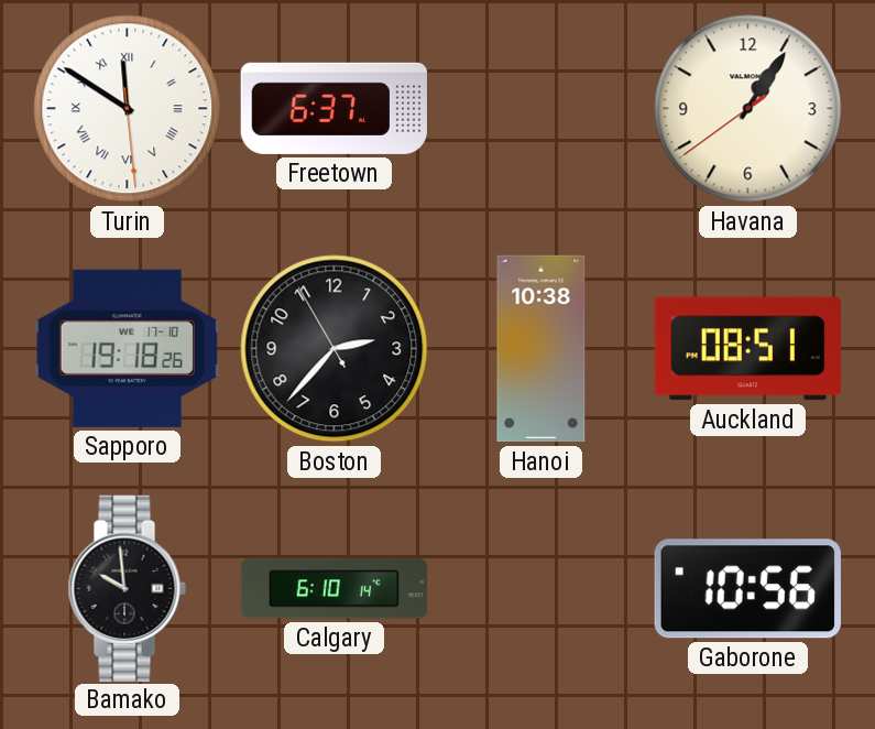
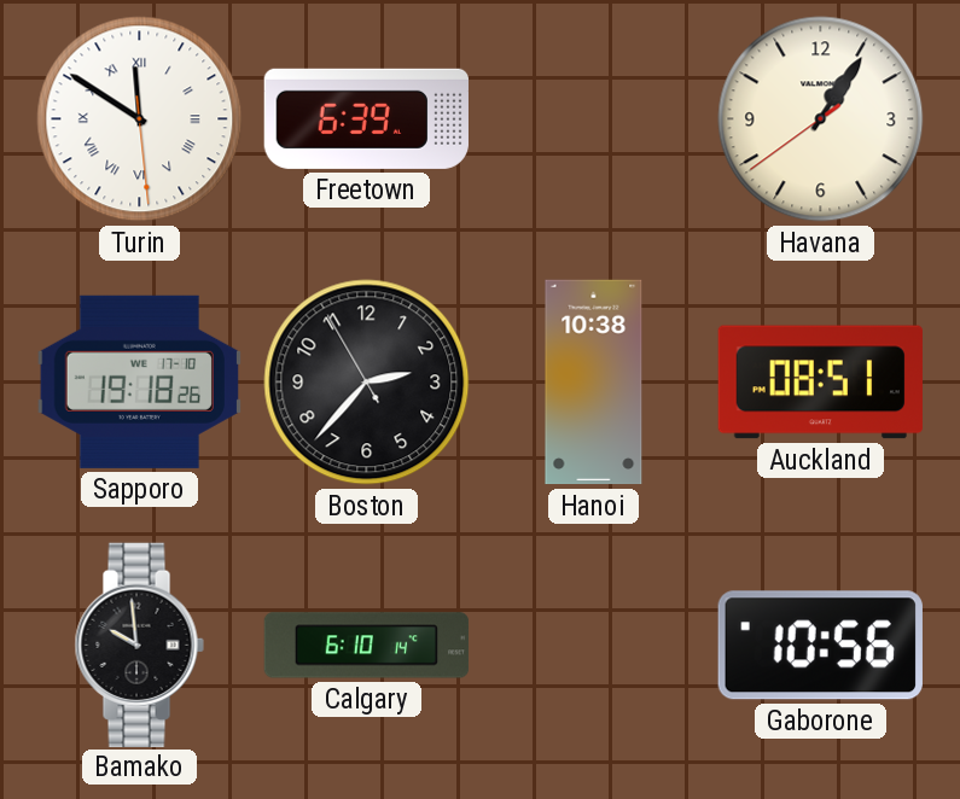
Freetown: 6:37 -> 6:39
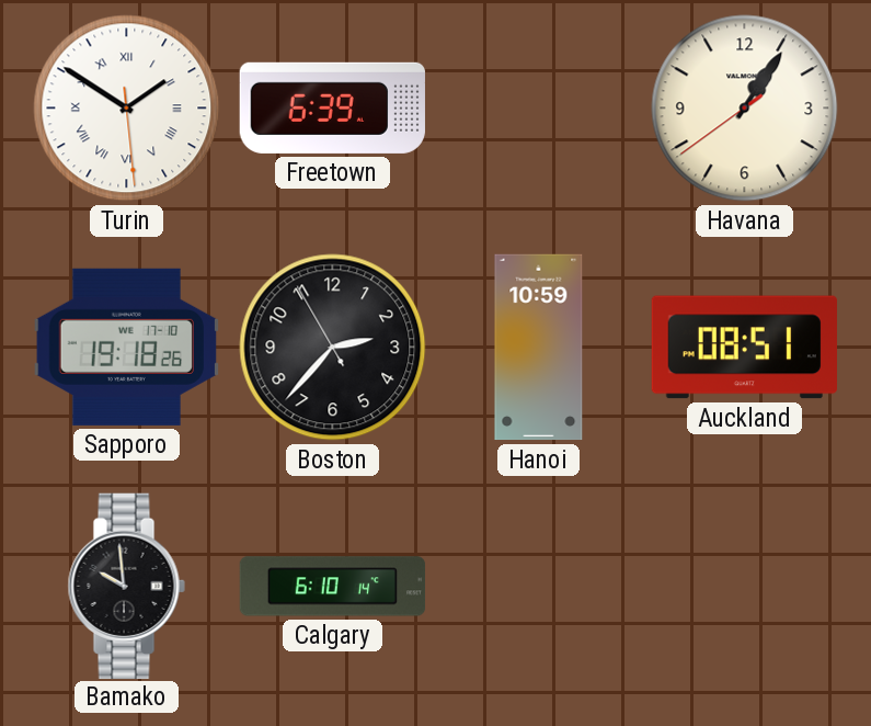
Turin: 11:50 -> 1:50
Hanoi: 10:38 -> 10:59
Gaborone: 10:56 -> none
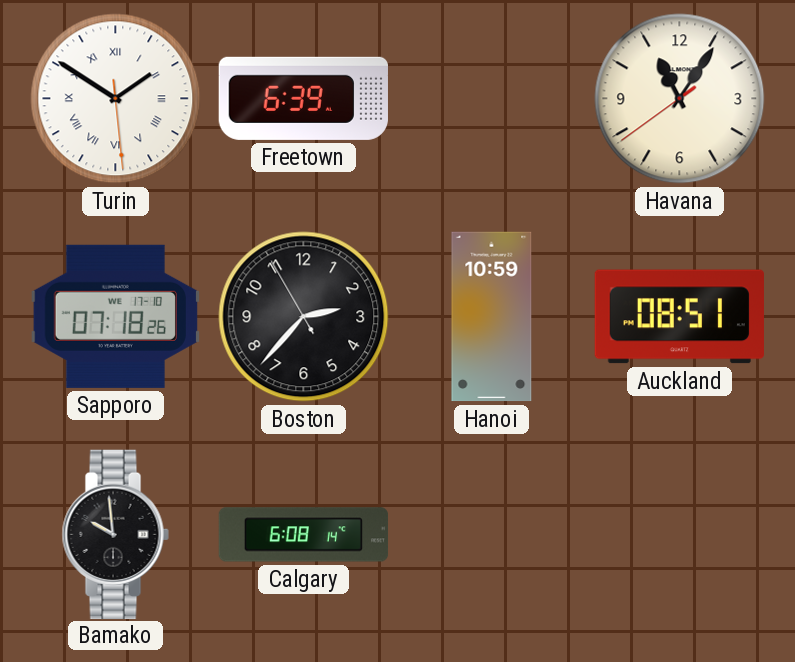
Havana: 1:05 -> 11:05
Sapporo: 19:18 -> 07:18
Calgary: 6:10 -> 6:08
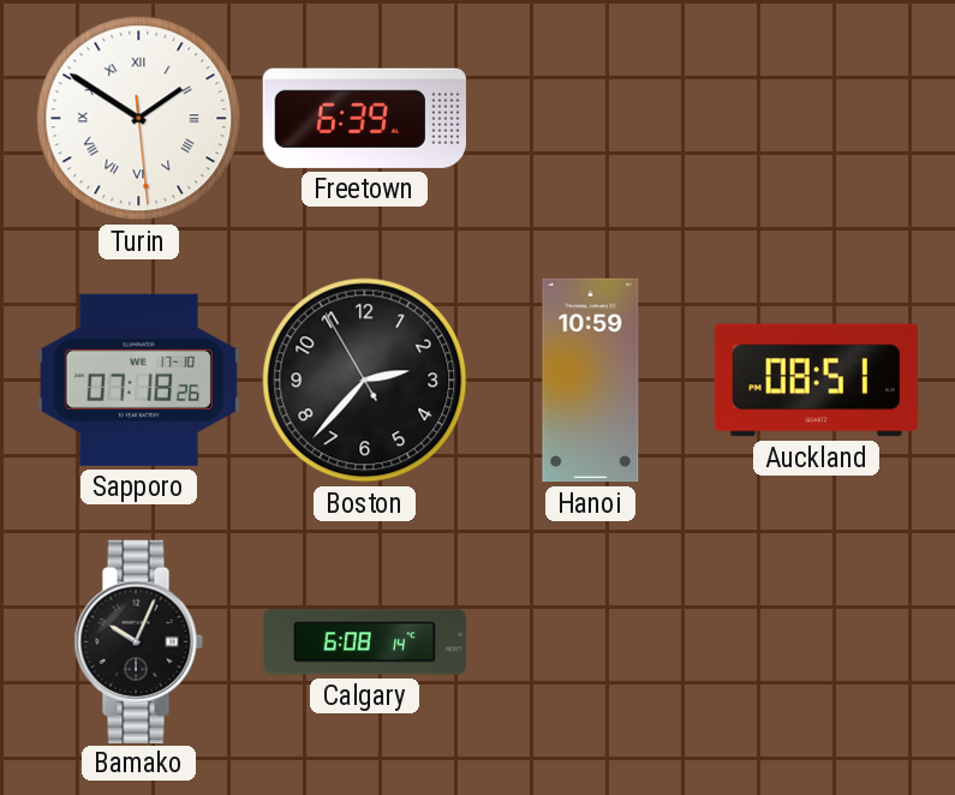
Havana: 11:05 -> none
Bamako: 9:59 -> 10:04
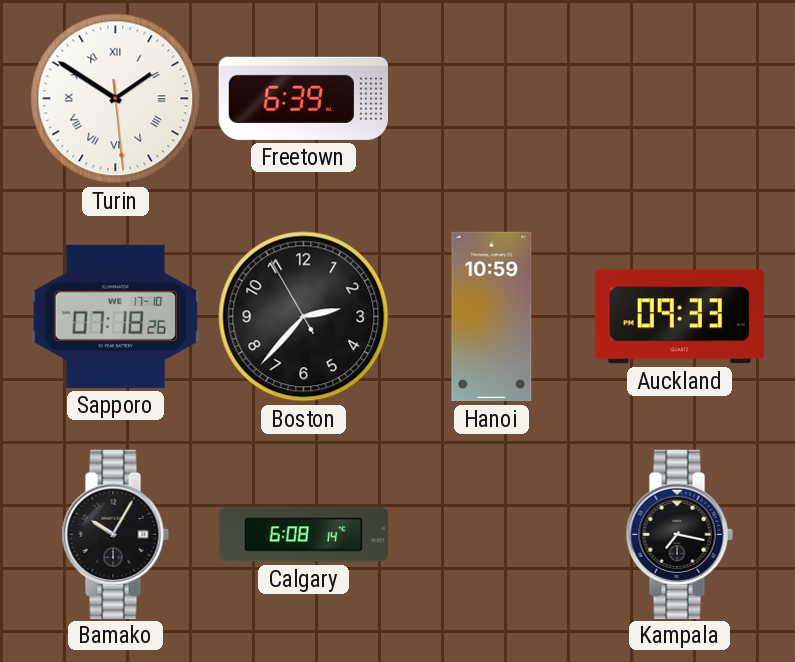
Auckland: 08:51 -> 09:33
Bamako: 10:04 -> 10:05
Kampala: none -> 7:17
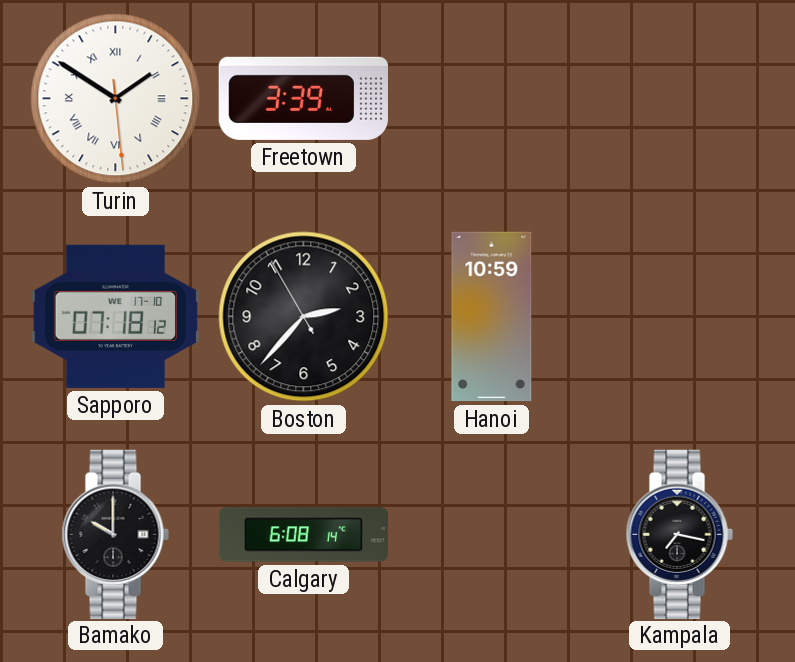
Freetown: 6:39 -> 3:39
Sapporo: 07:18:26 -> 07:18:12
Auckland: 09:33 -> none
Bamako: 10:05 -> 10:00
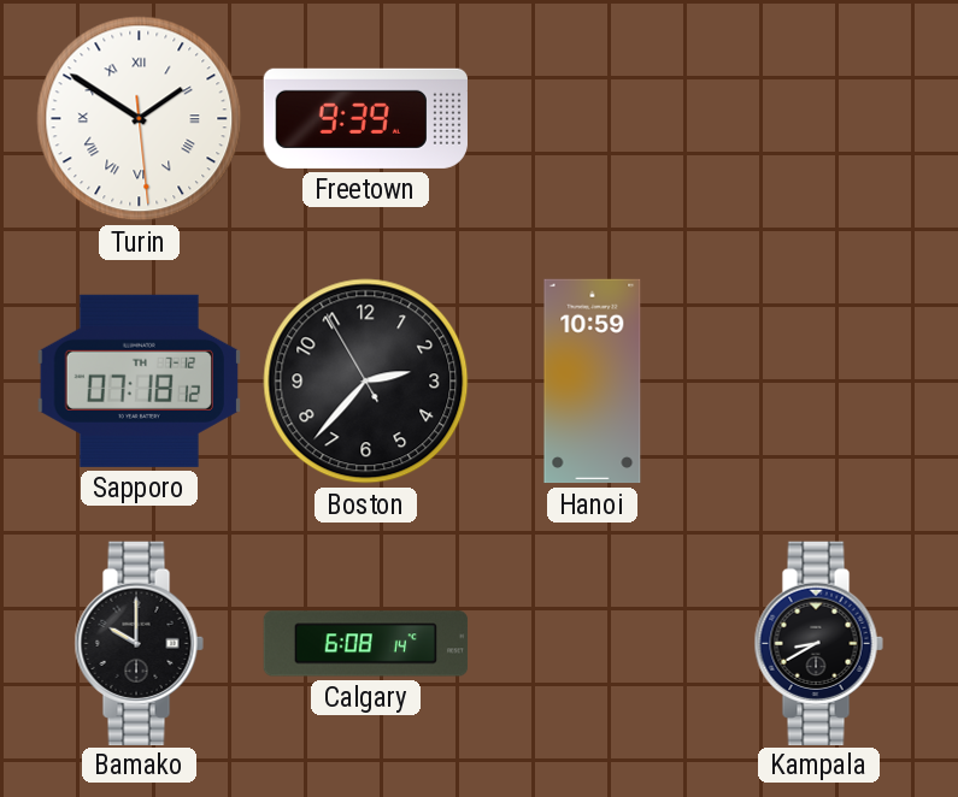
Freetown: 3:39 -> 9:39
Sapporo date: WE 17-10 -> TH 7-12
Kampala: 7:17 -> 8:40
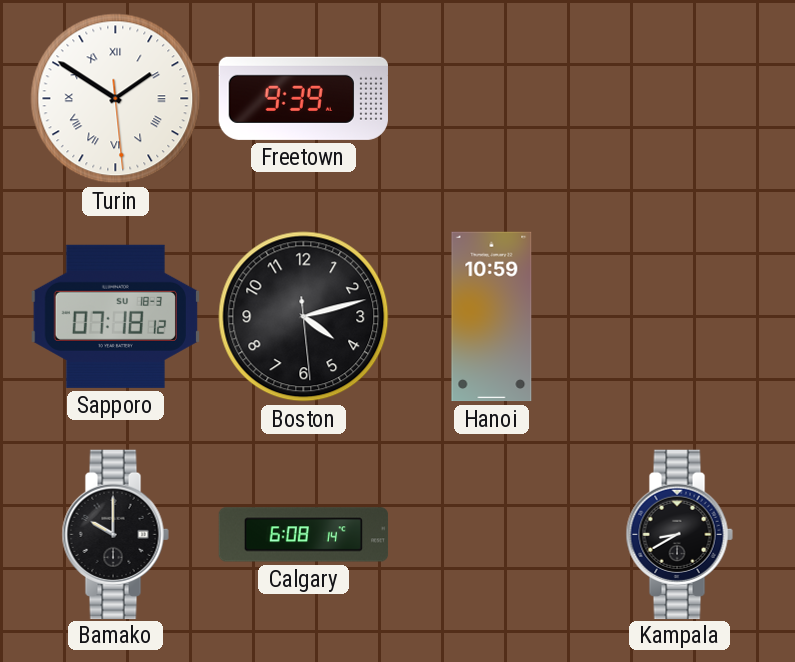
Sapporo date: TH 7-12 -> SU 18-3
Boston: 2:36 -> 4:12
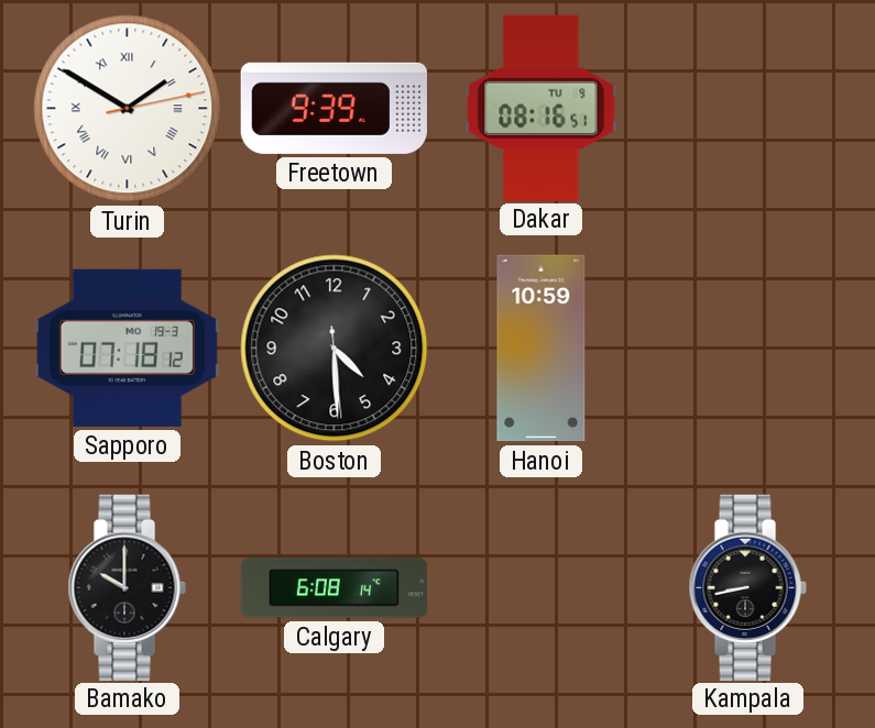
Turin: 1:50:29 -> 1:50:13
Dakar: none -> 08:16
Sapporo date: SU 18-3 -> MO 19-3
Boston: 4:12 -> 4:29
Kampala: 8:40 -> 8:43
